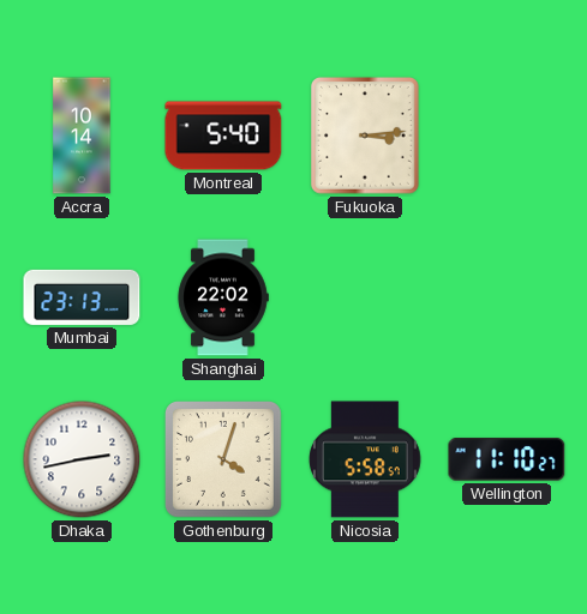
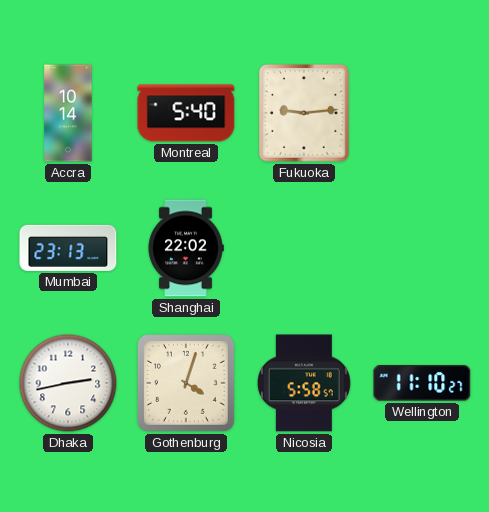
Fukuoka: 3:14 -> 9:14
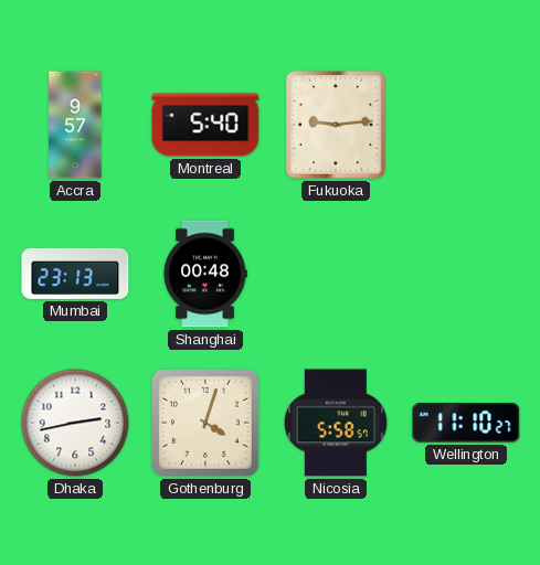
Accra: 10:14 -> 9:57
Shanghai: 22:02 -> 00:48
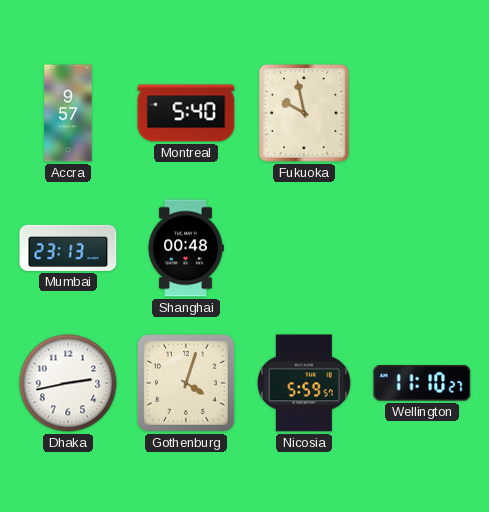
Fukuoka: 9:14 -> 9:58
Nicosia: 5:58 -> 5:59
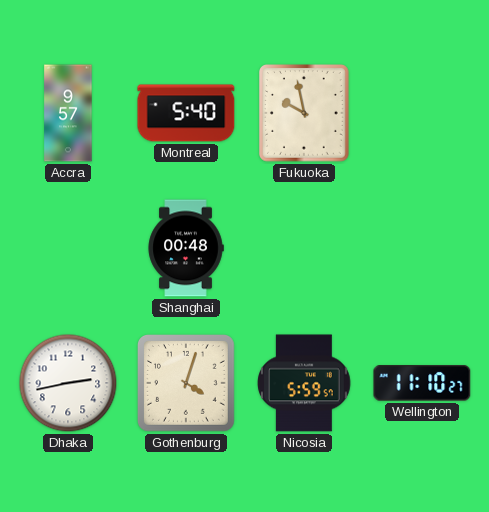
Mumbai: 23:13 -> none
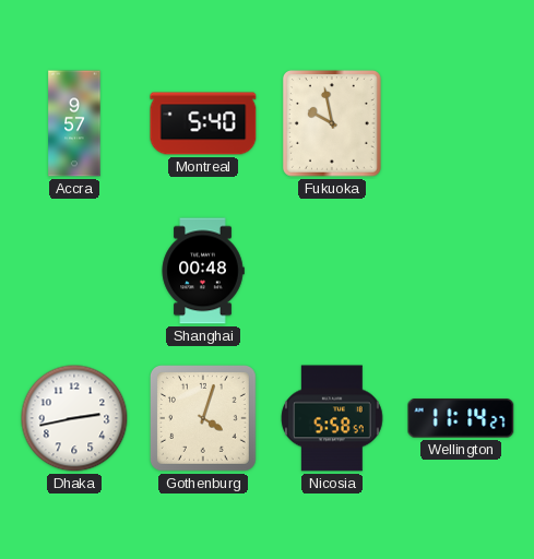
Nicosia: 5:59 -> 5:58
Wellington: 11:10 -> 11:14
